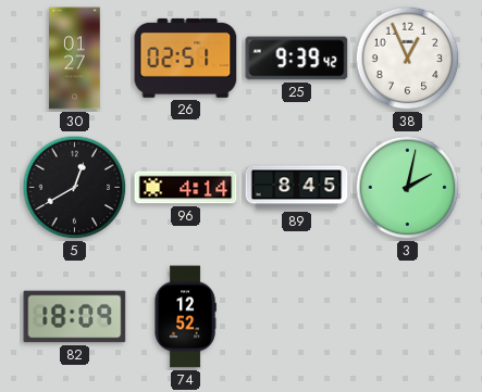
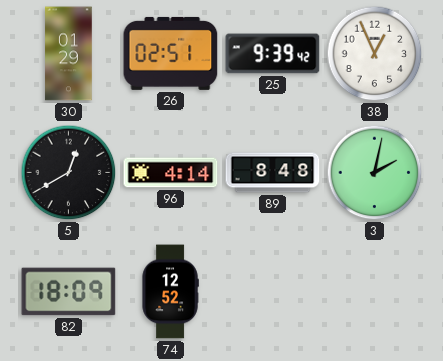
30: 01:27 -> 01:29
89: 8:45 -> 8:48
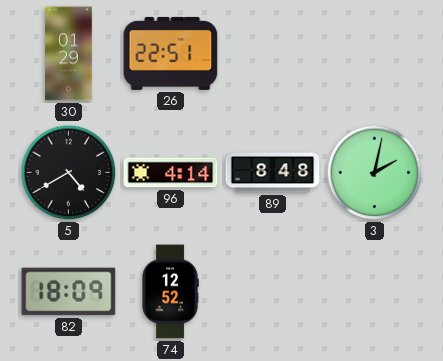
26: 02:51 -> 22:51
25: 9:39 -> none
38: 12:56 -> none
5: 12:40 -> 4:40
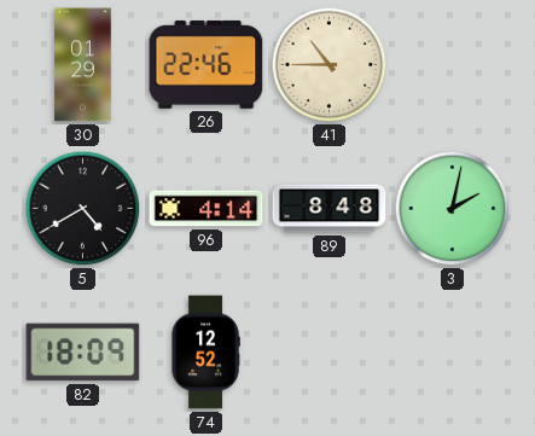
26: 22:51 -> 22:46
41: none -> 10:45
